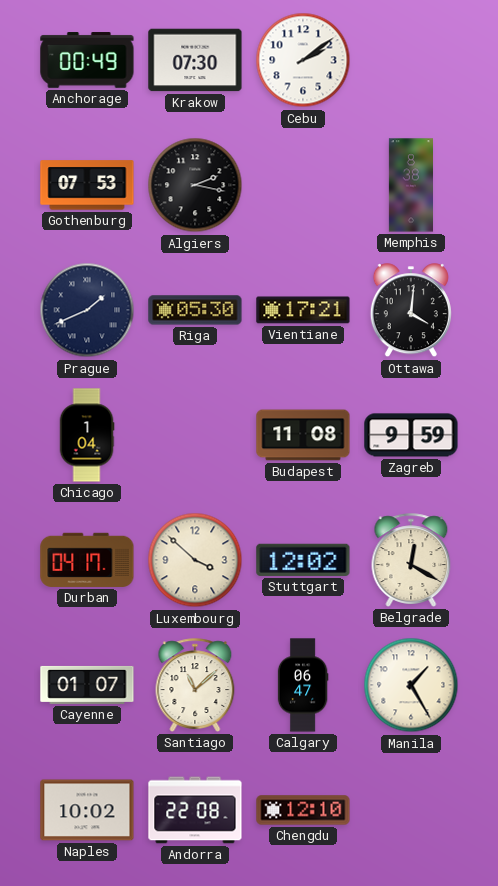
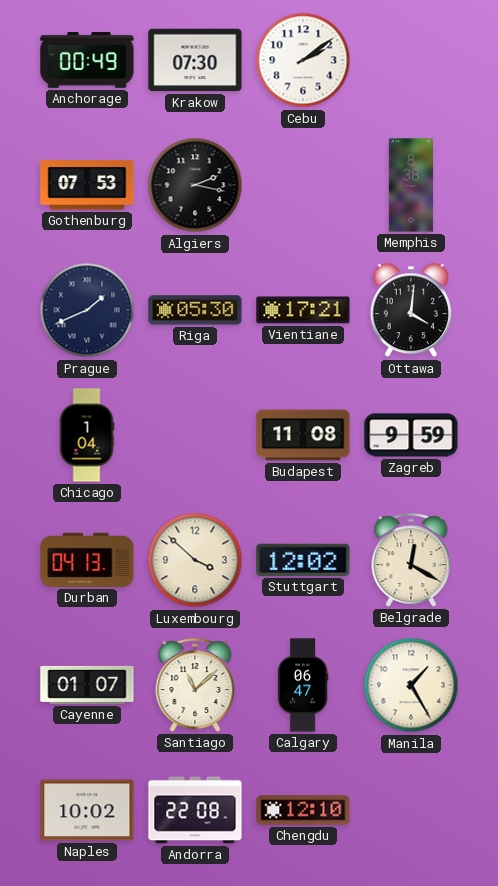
Durban: 04:17 -> 04:13
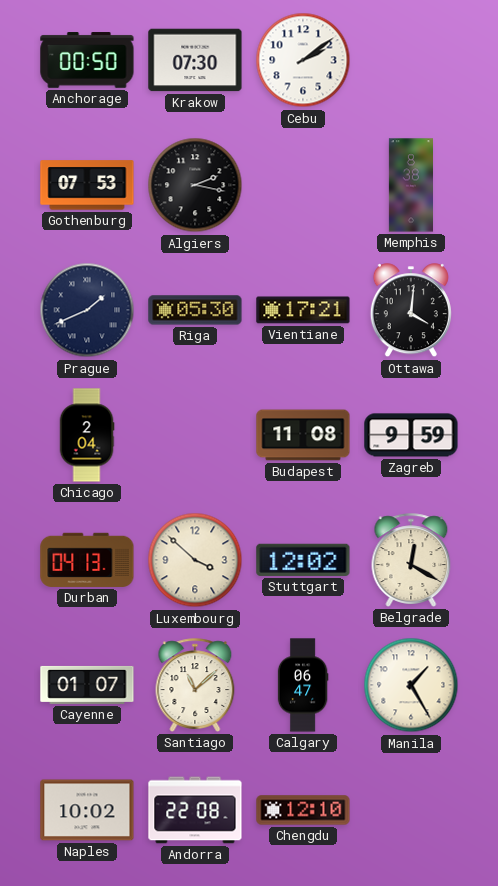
Anchorage: 00:49 -> 00:50
Chicago: 1:04 -> 2:04
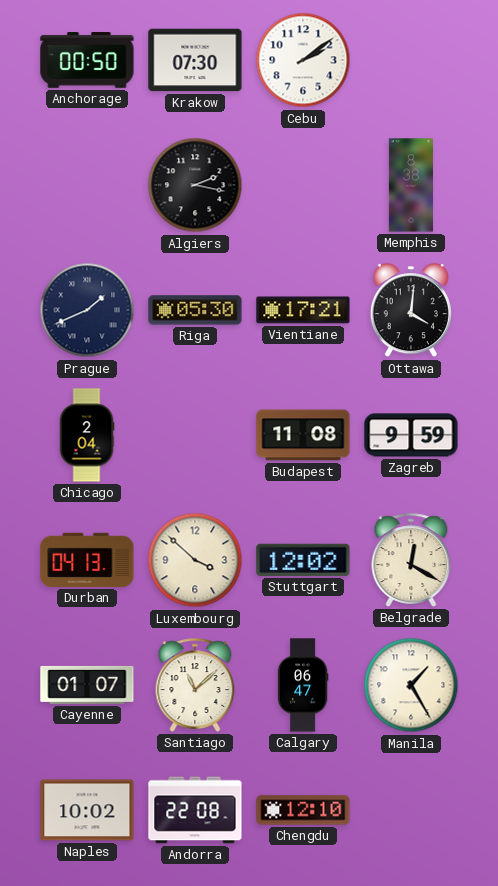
Gothenburg: 07:53 -> none
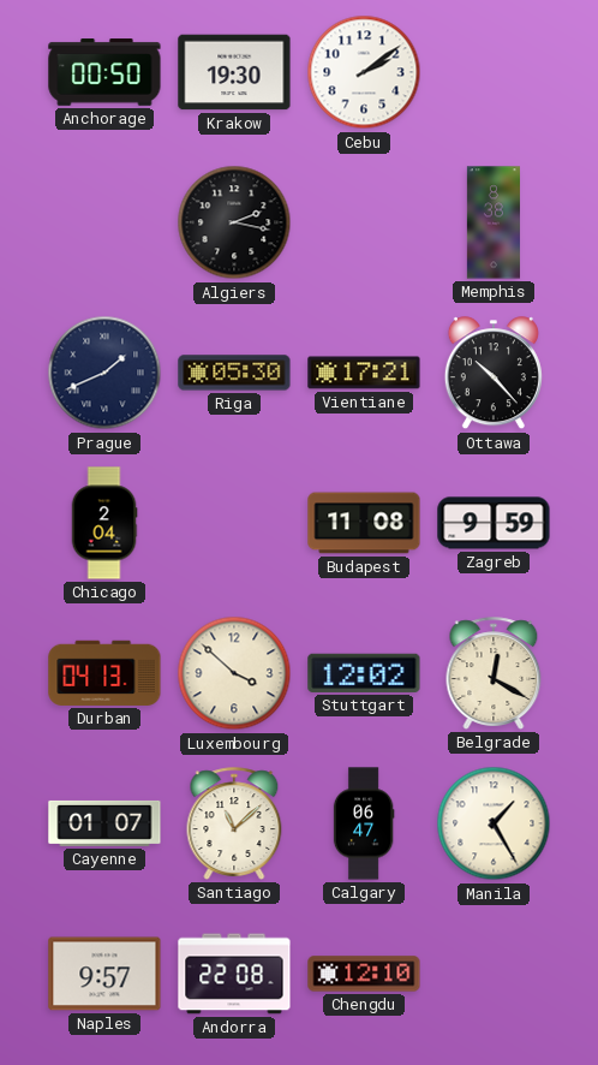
Krakow: 07:30 -> 19:30
Ottawa: 4:01 -> 10:23
Naples: 10:02 -> 9:57
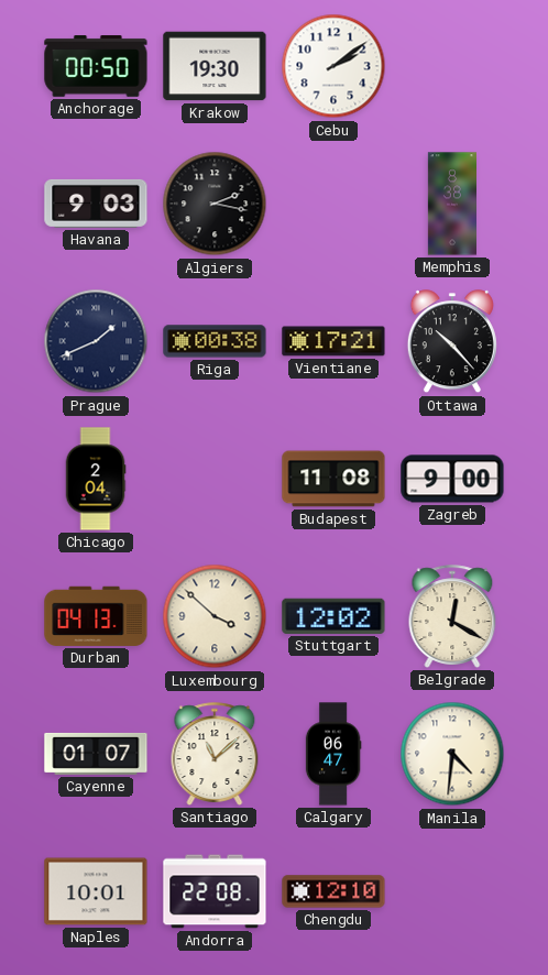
Havana: none -> 9:03
Riga: 05:30 -> 00:38
Zagreb: 9:59 -> 9:00
Manila: 1:25 -> 4:31
Naples: 9:57 -> 10:01
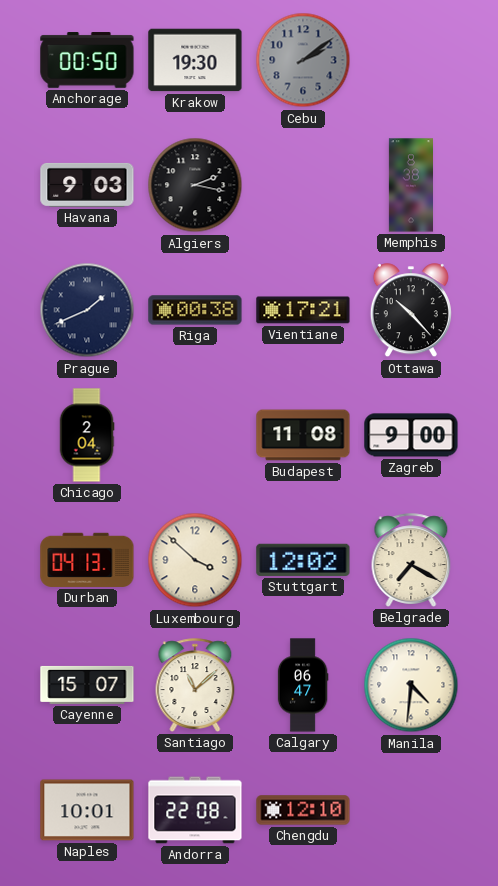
Cebu dial: white -> grey
Belgrade: 12:20 -> 7:20
Cayenne: 01:07 -> 15:07
